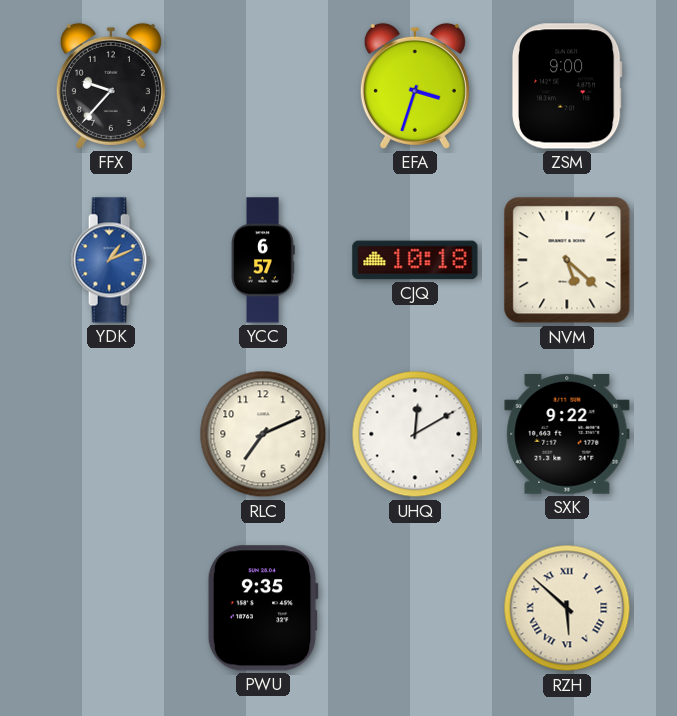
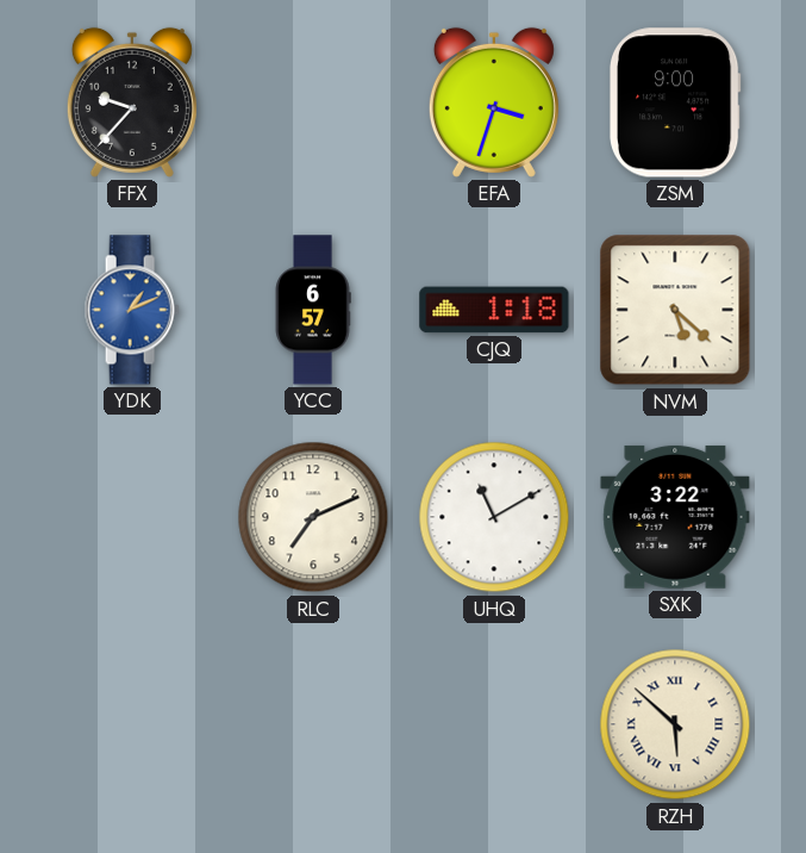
CJQ: 10:18 -> 1:18
UHQ: 12:10 -> 11:10
SXK: 9:22 -> 3:22
PWU: 9:35 -> none
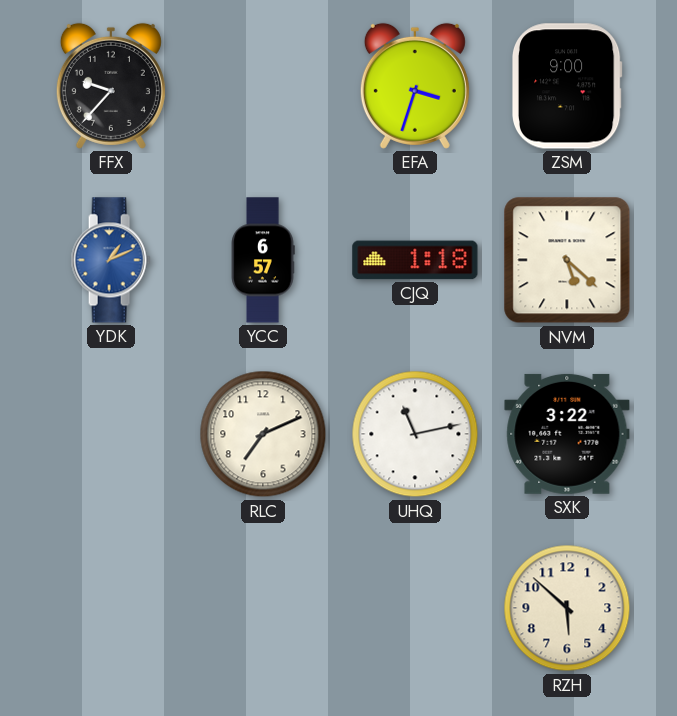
UHQ: 11:10 -> 11:13
RZH numerals: Roman -> Arabic
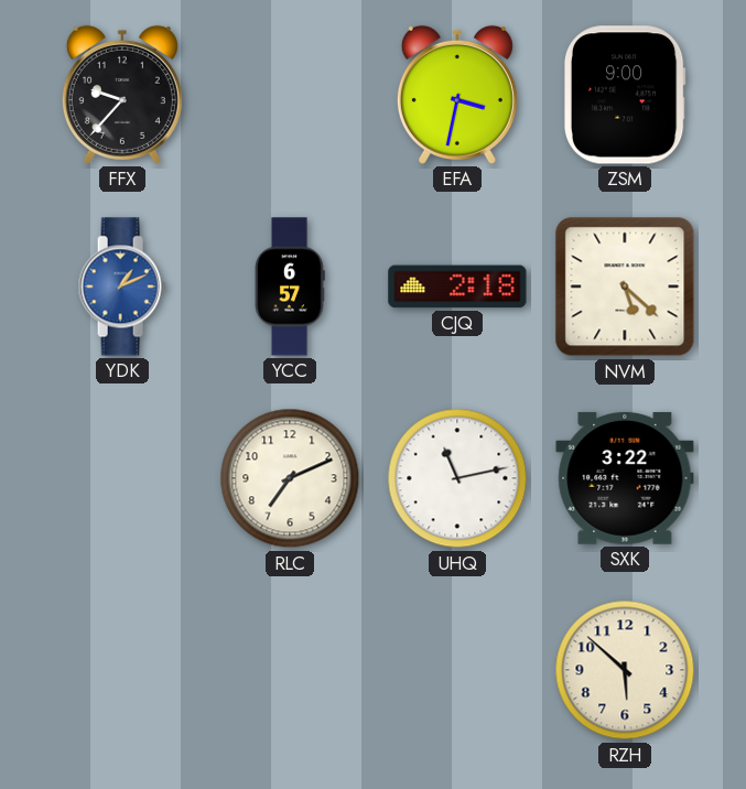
EFA: 3:33 -> 3:32
CJQ: 1:18 -> 2:18
